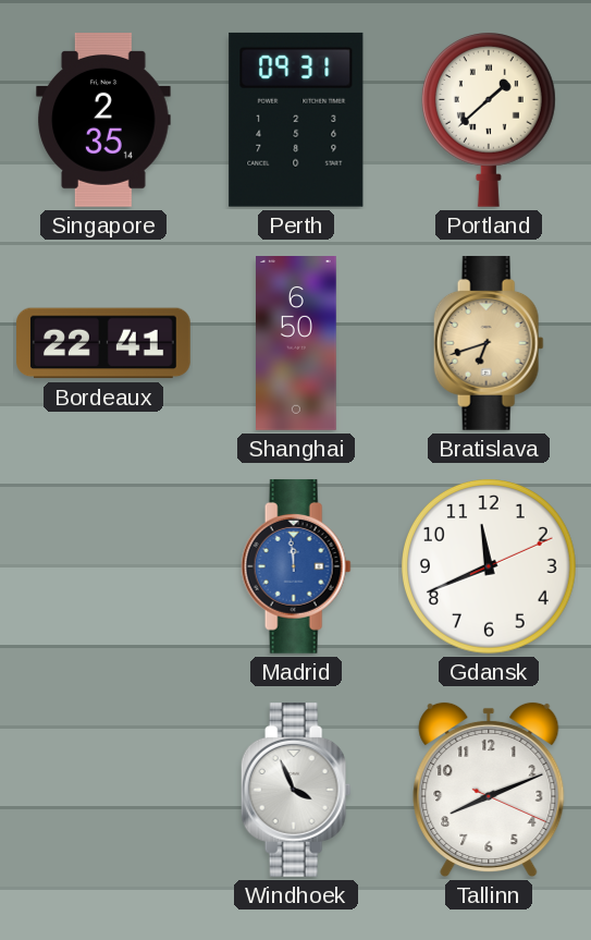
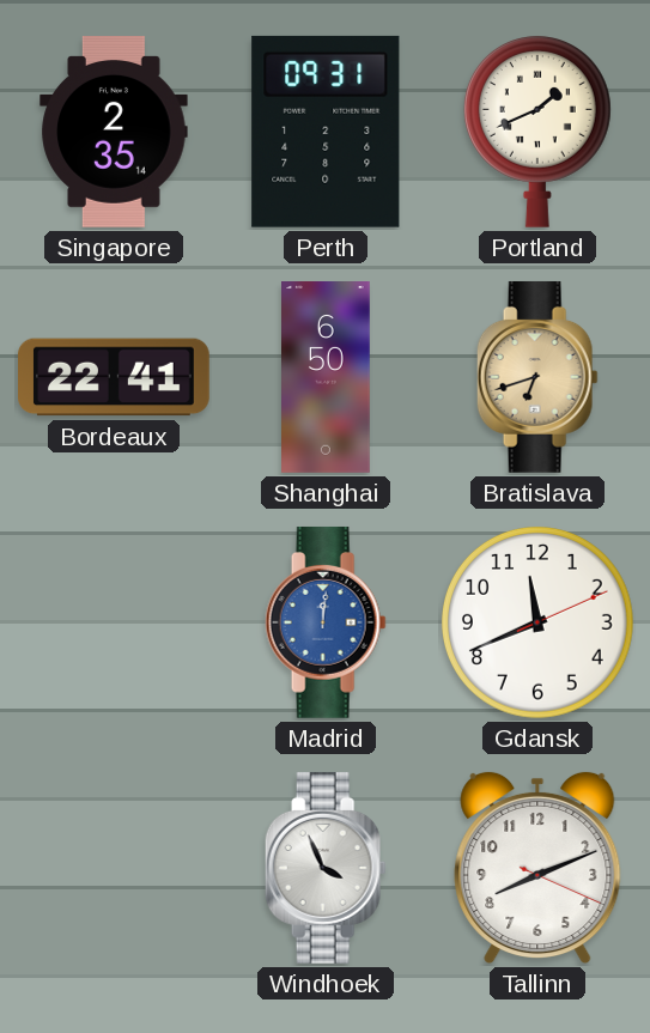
Portland: 1:38 -> 1:41
Madrid: 11:59 -> 12:01
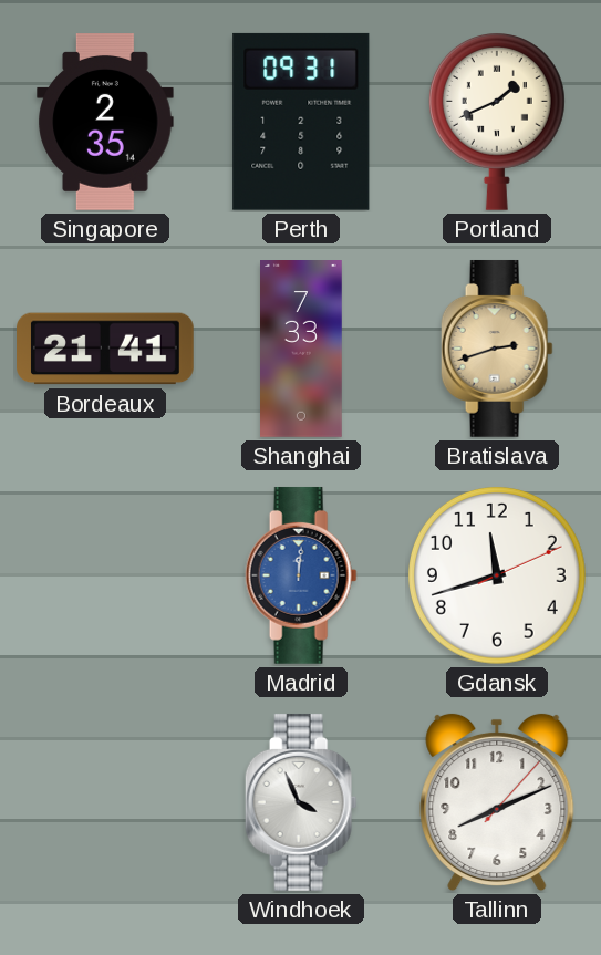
Bordeaux: 22:41 -> 21:41
Shanghai: 6:50 -> 7:33
Bratislava: 6:42 -> 2:42
Gdansk: 11:41 -> 11:42
Tallinn: 8:11:19 -> 8:11:07
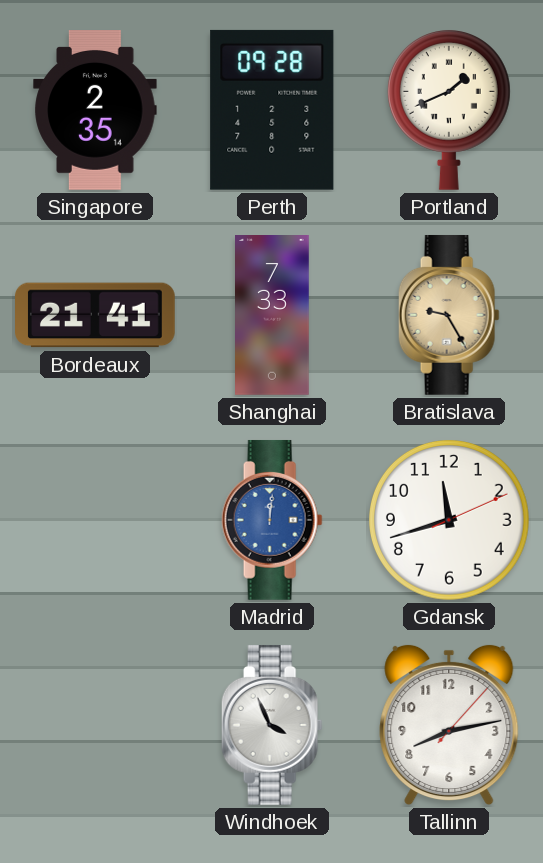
Perth: 09:31 -> 09:28
Bratislava: 2:42 -> 9:25
Tallinn: 8:11 -> 8:13
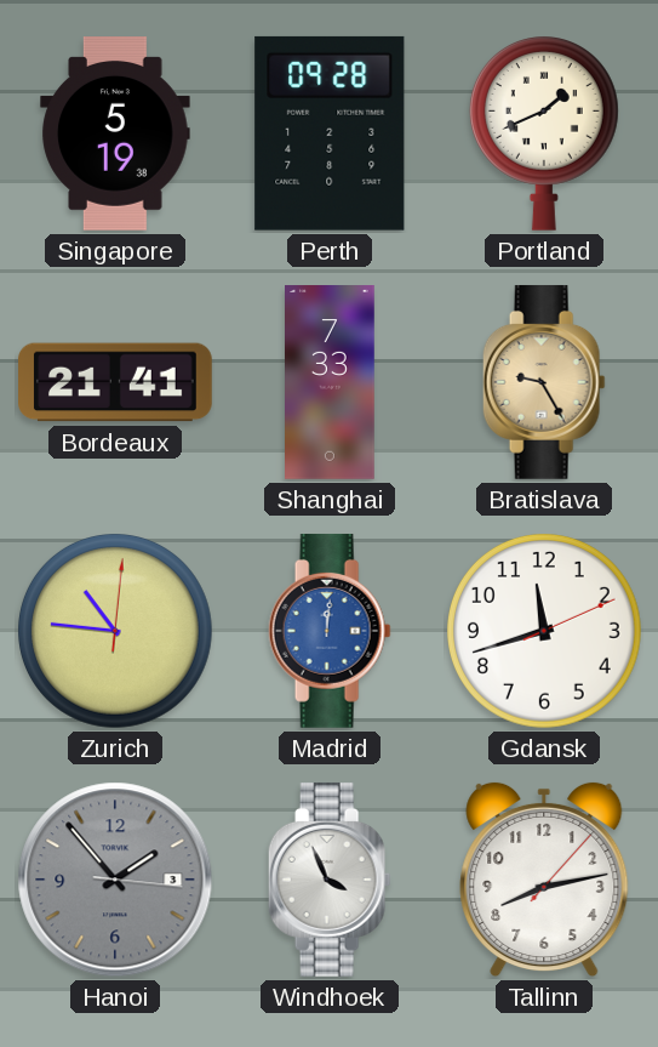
Singapore: 2:35 -> 5:19
Zurich: none -> 10:46
Hanoi: none -> 1:53
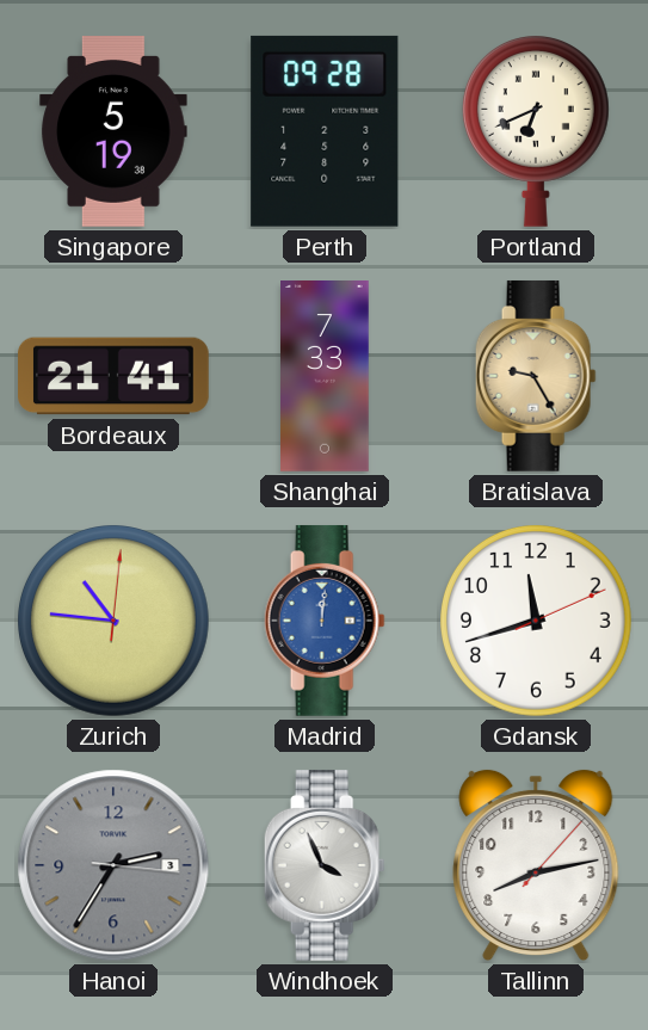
Portland: 1:41 -> 6:41
Hanoi: 1:53 -> 2:35
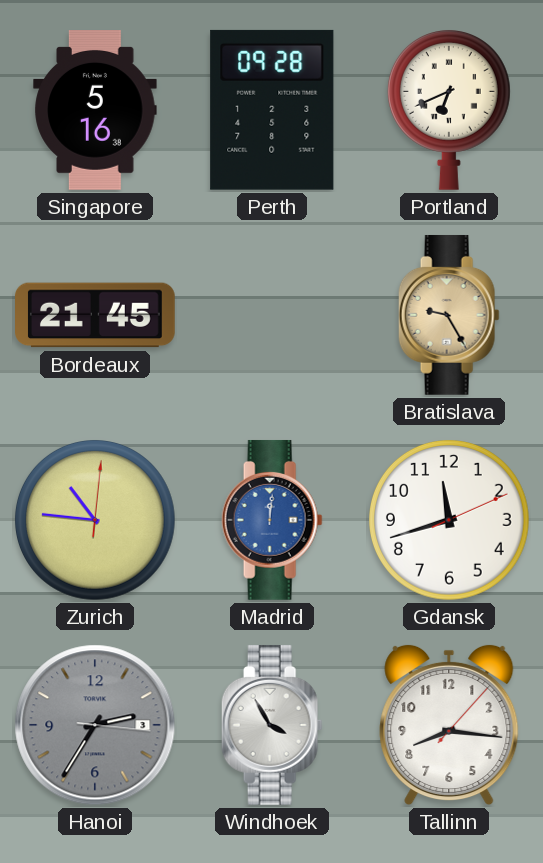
Singapore: 5:19 -> 5:16
Bordeaux: 21:41 -> 21:45
Shanghai: 7:33 -> none
Windhoek: 3:56 -> 3:55
Tallinn: 8:13 -> 8:16
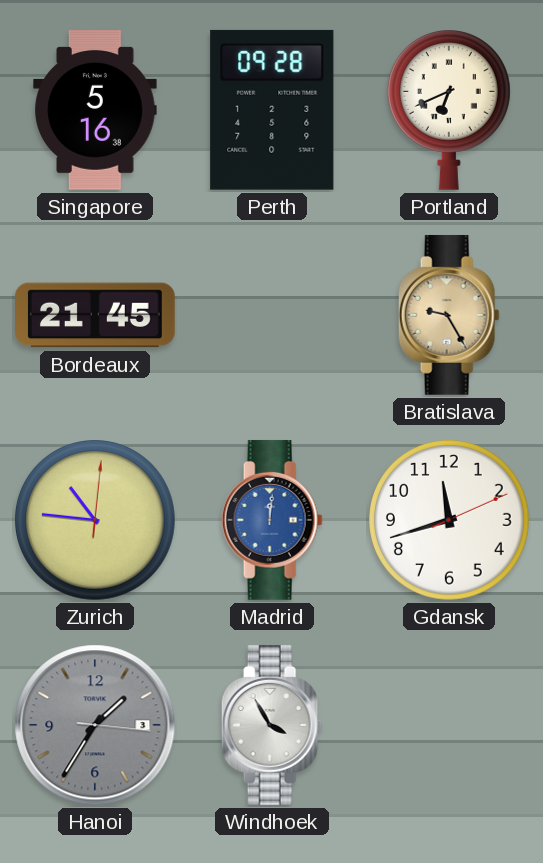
Hanoi: 2:35 -> 1:35
Tallinn: 8:16 -> none
